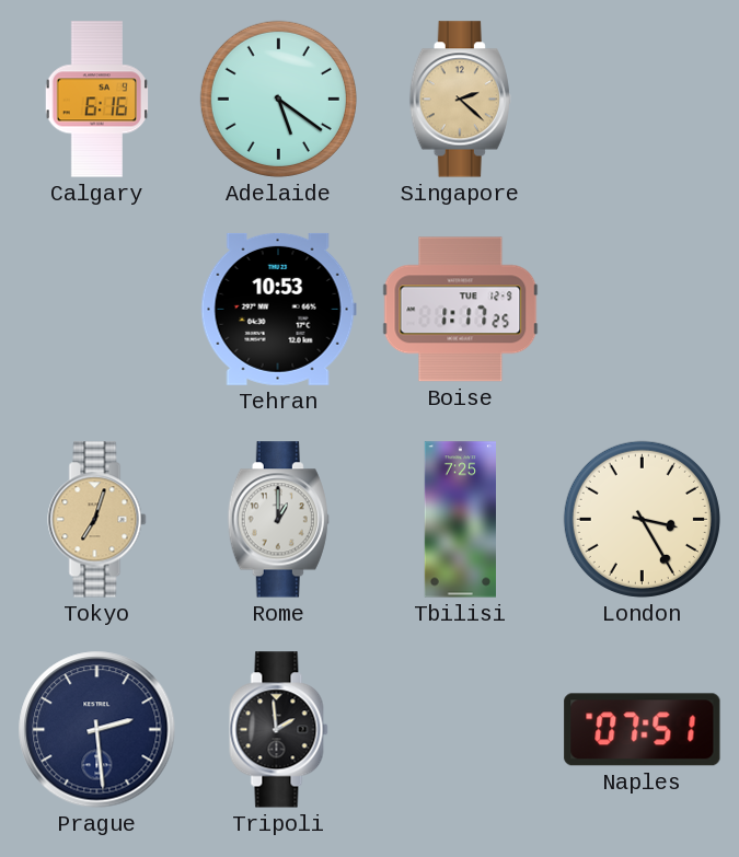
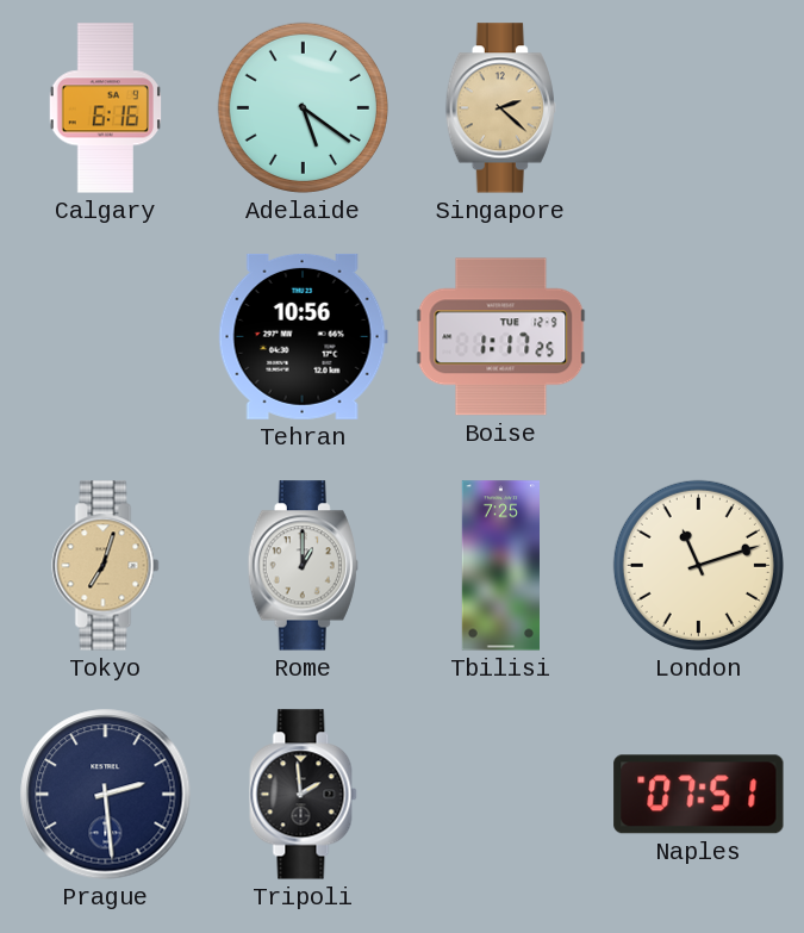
Tehran: 10:53 -> 10:56
London: 3:25 -> 11:12
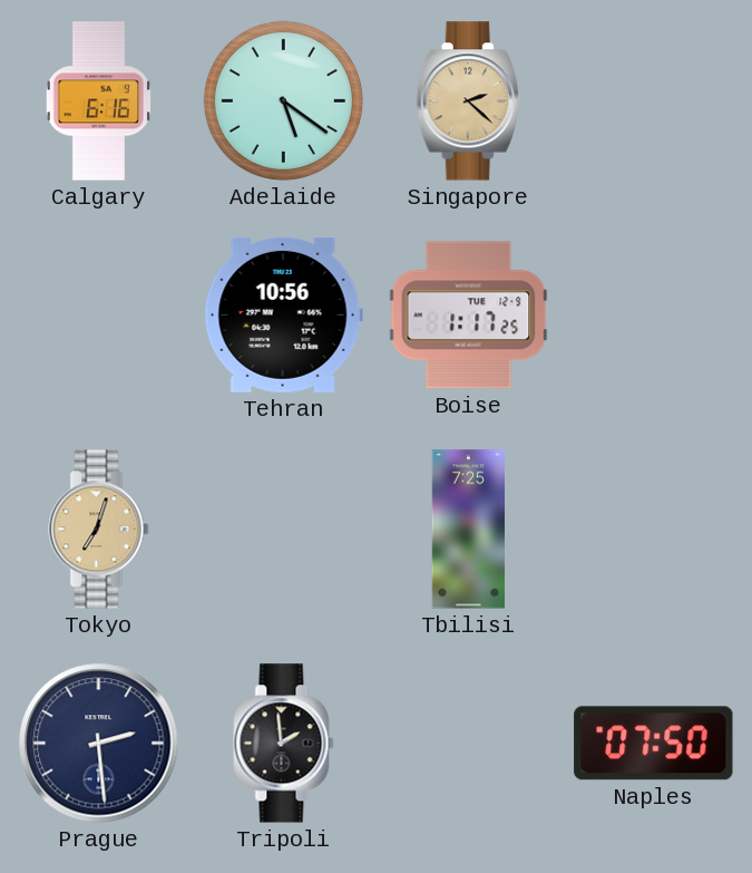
Rome: 1:00 -> none
London: 11:12 -> none
Naples: 07:51 -> 07:50
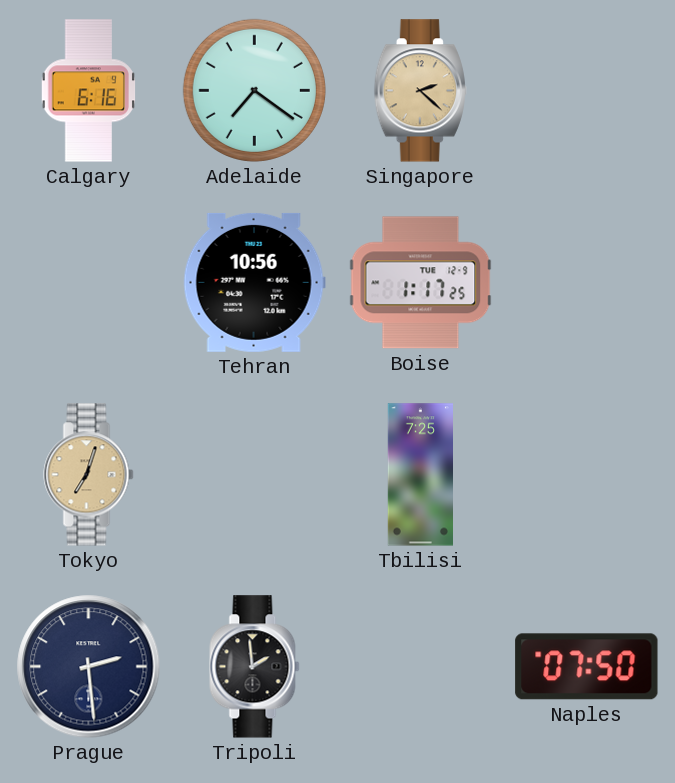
Adelaide: 5:21 -> 7:21
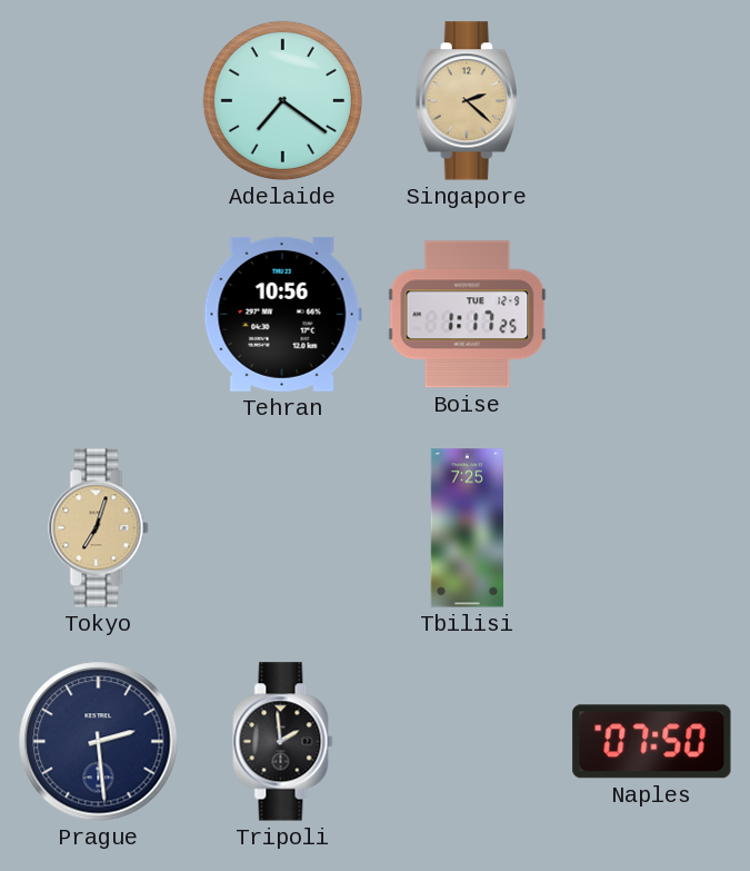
Calgary: 6:16 -> none
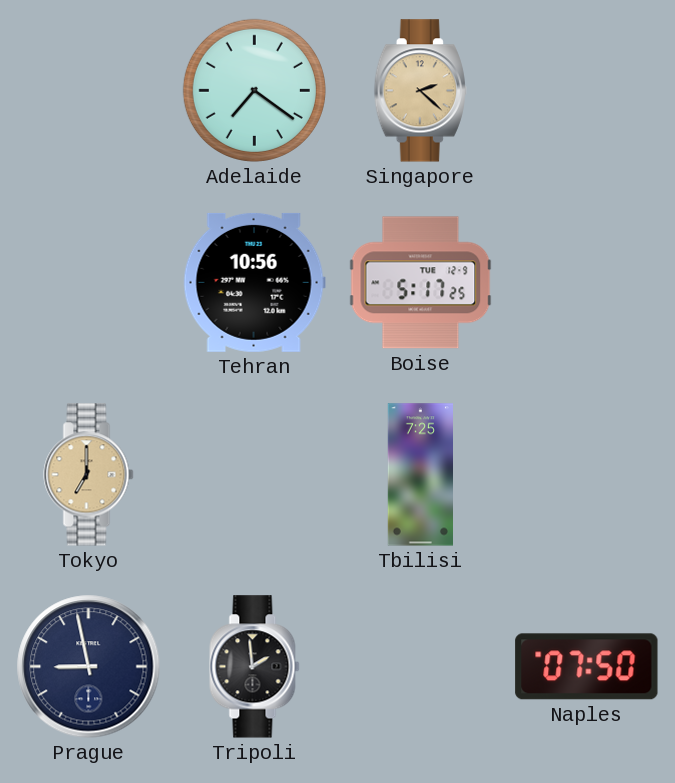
Boise: 1:17 -> 5:17
Tokyo: 7:03 -> 7:00
Prague: 2:29 -> 8:58
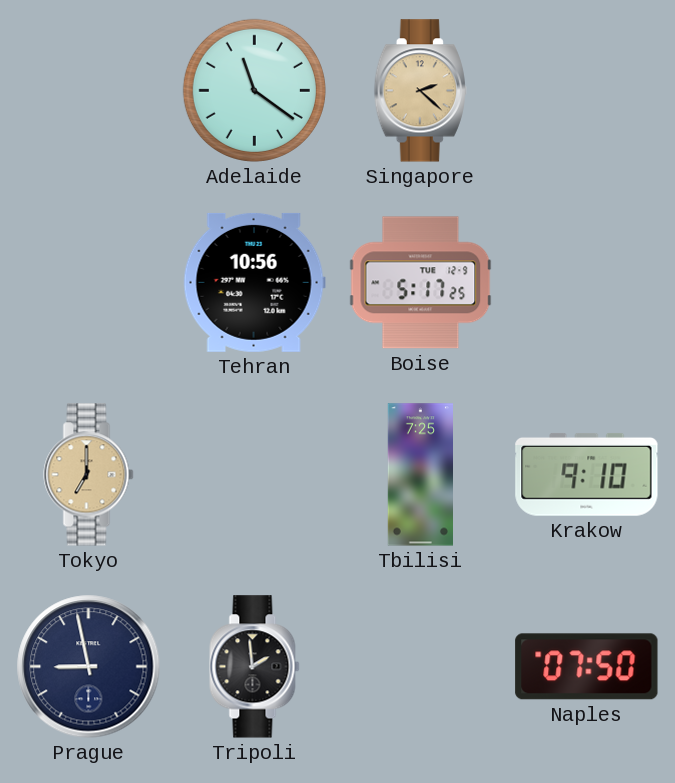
Adelaide: 7:21 -> 11:21
Krakow: none -> 9:10
